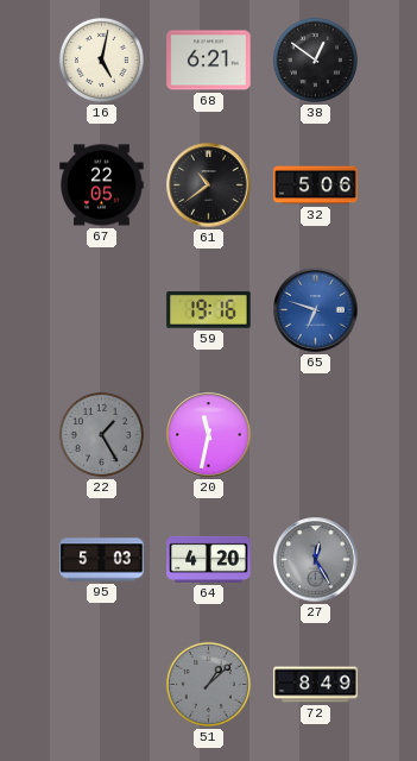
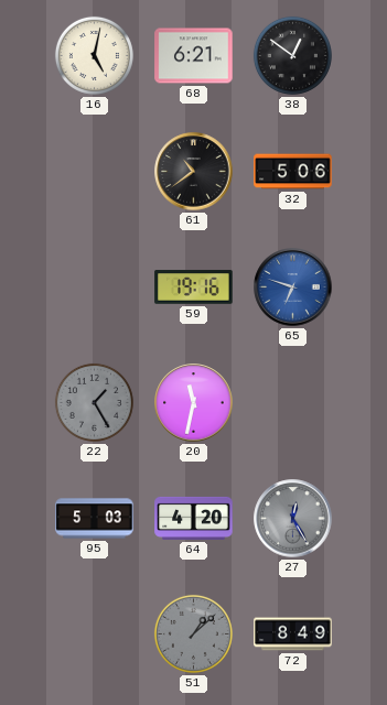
67: 22:05 -> none
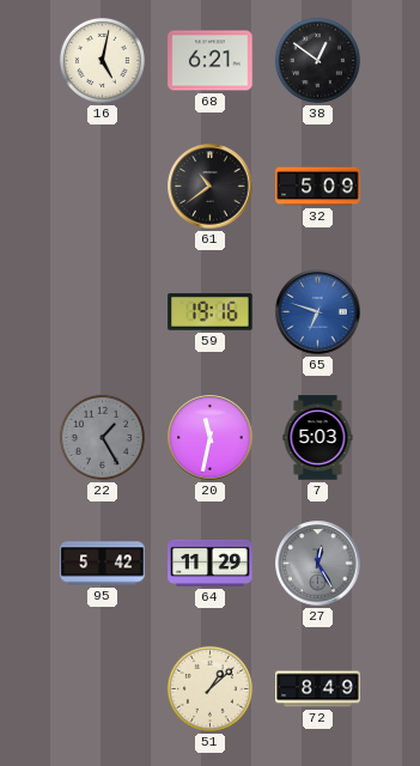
32: 5:06 -> 5:09
7: none -> 5:03
95: 5:03 -> 5:42
64: 4:20 -> 11:29
51 dial: grey -> cream
